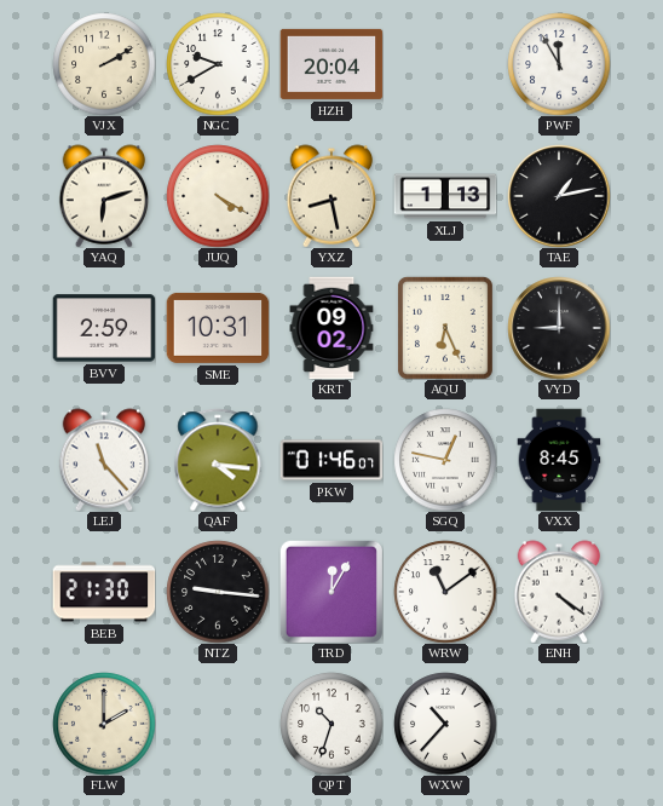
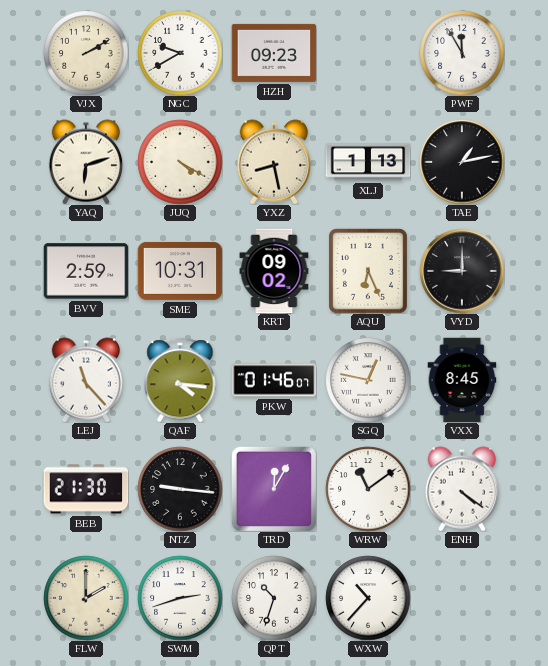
HZH: 20:04 -> 09:23
SWM: none -> 2:42
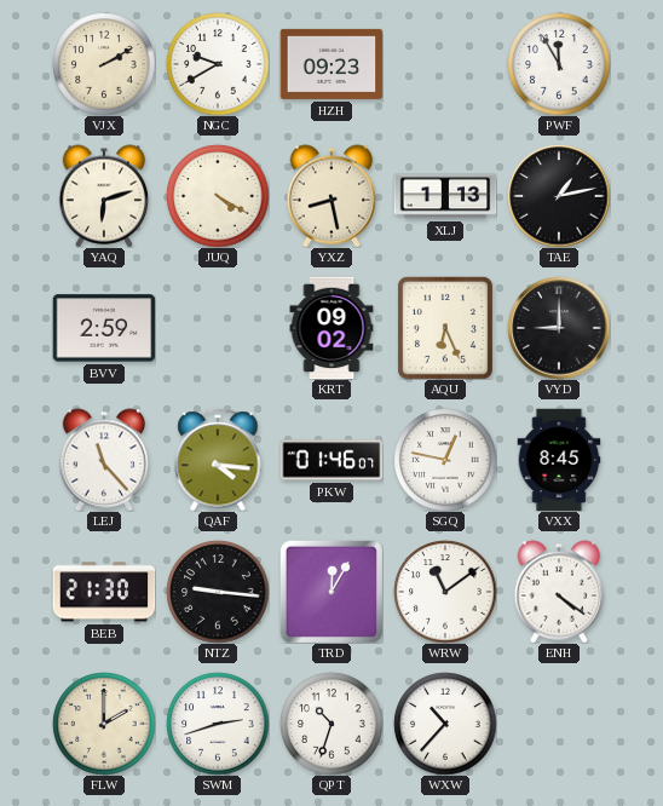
SME: 10:31 -> none
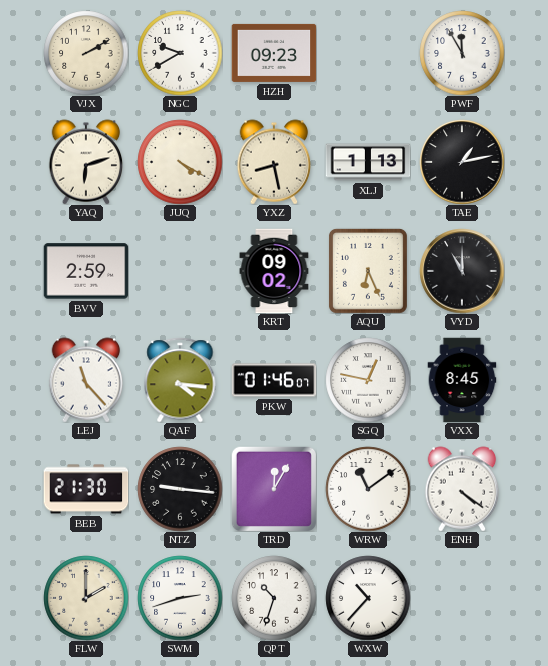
VYD: 9:00 -> 11:00
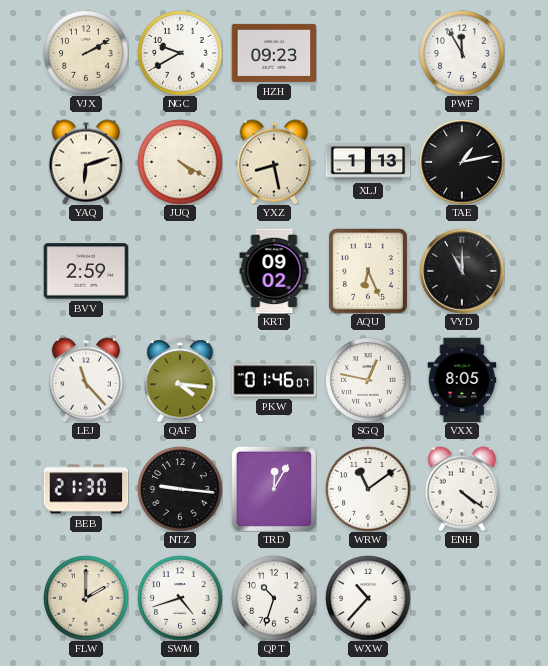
VXX: 8:45 -> 8:05
SWM: 2:42 -> 4:42
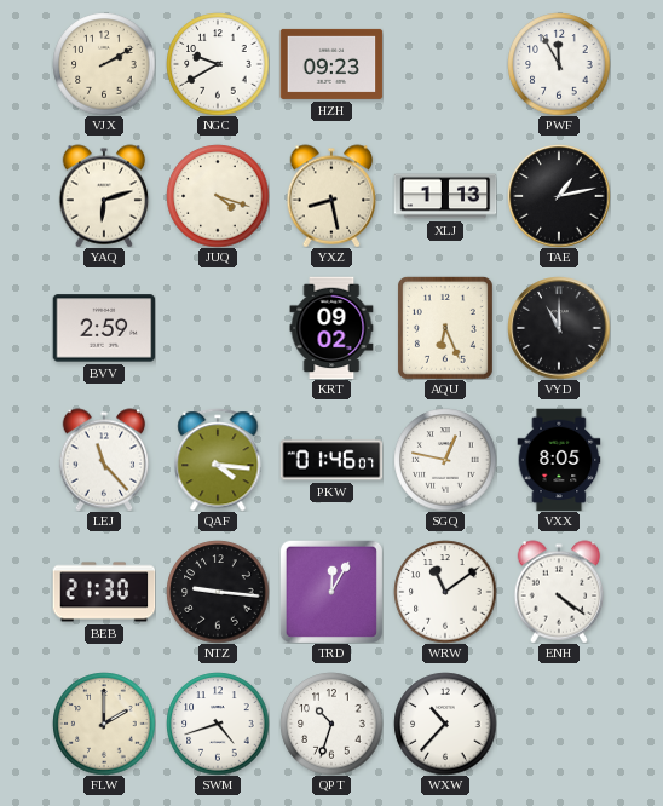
JUQ: 4:20 -> 4:18
